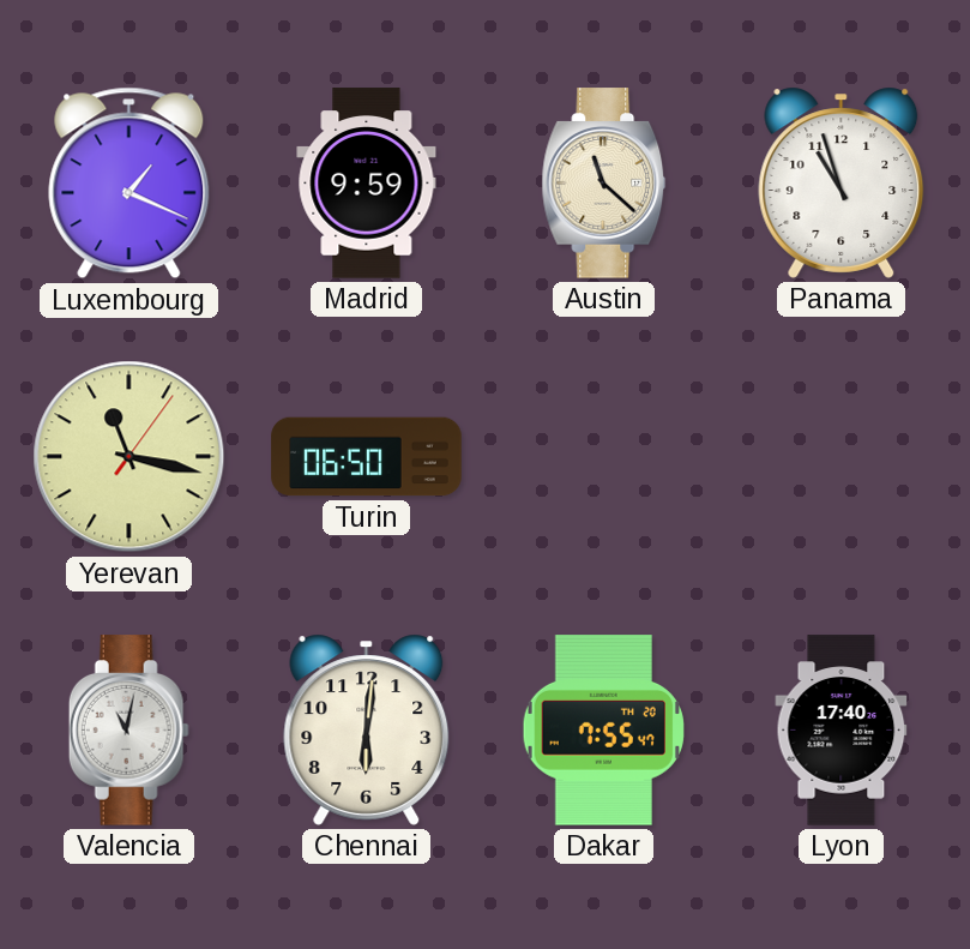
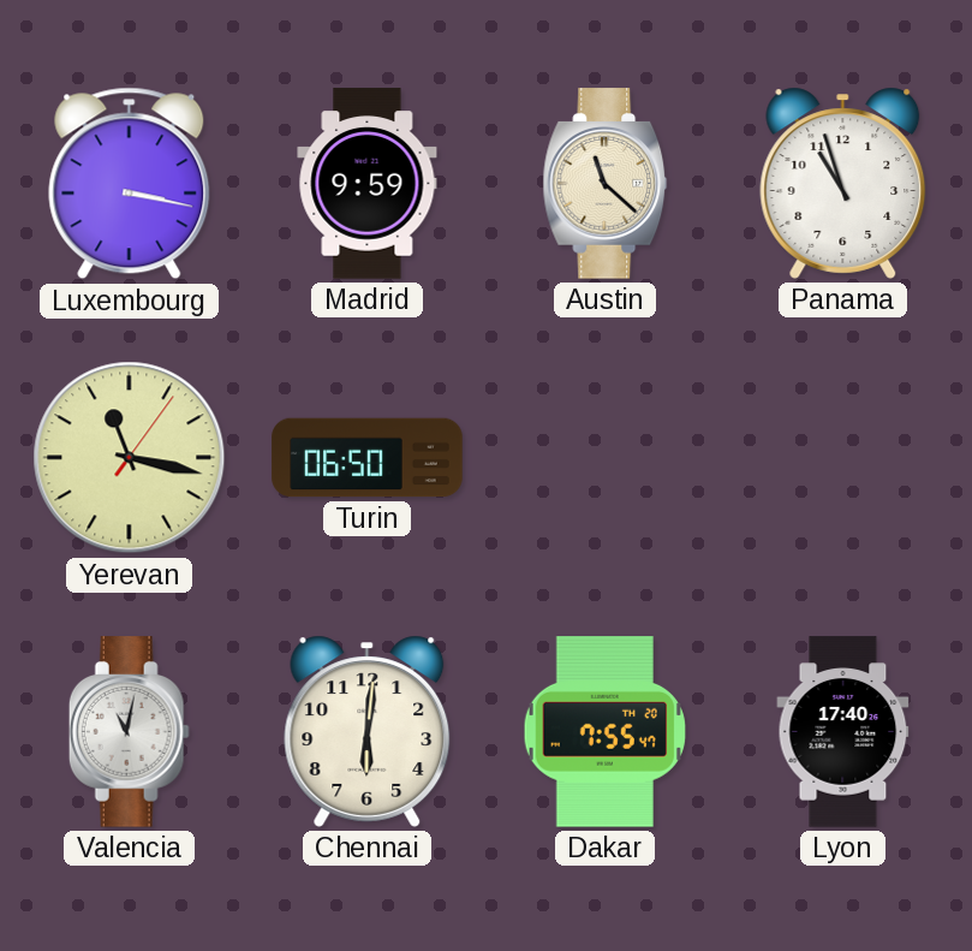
Luxembourg: 1:19 -> 3:17
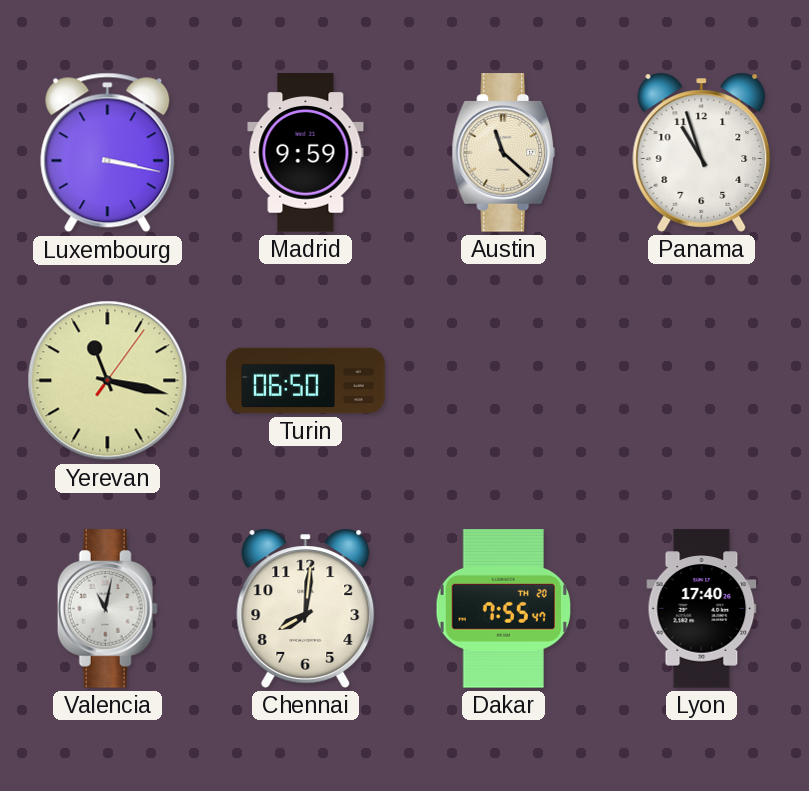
Chennai: 6:01 -> 8:01
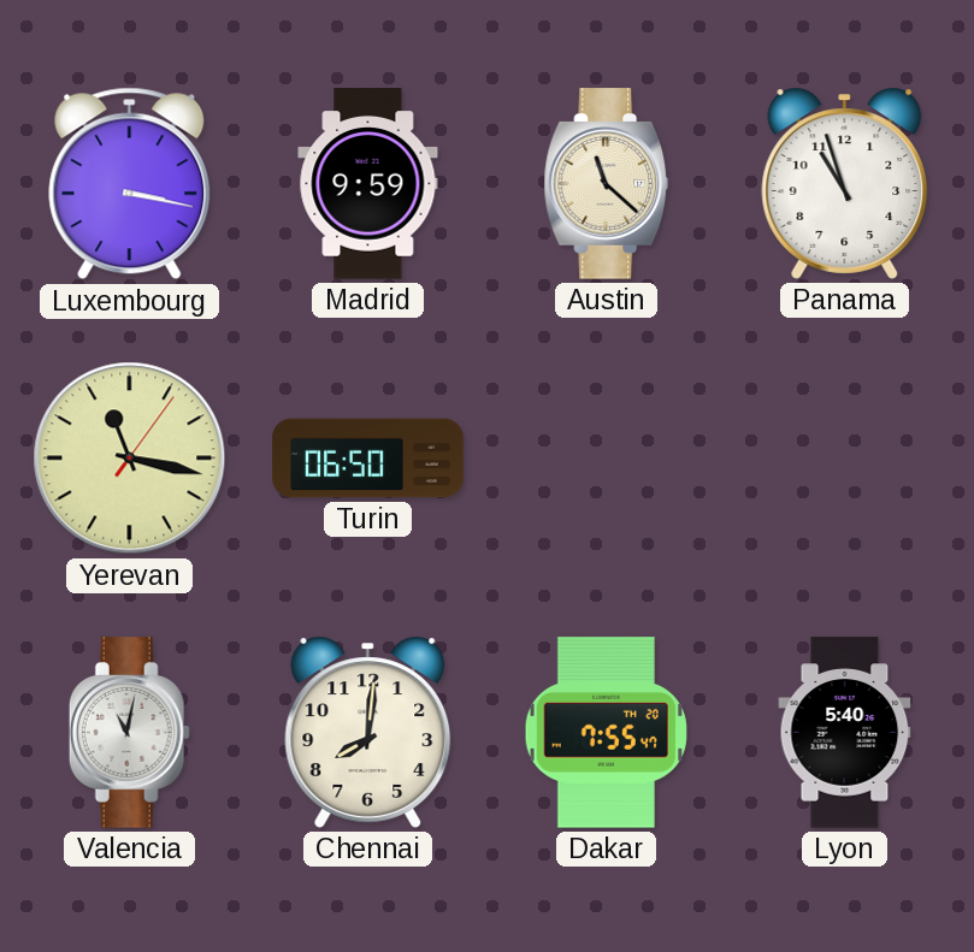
Lyon: 17:40 -> 5:40
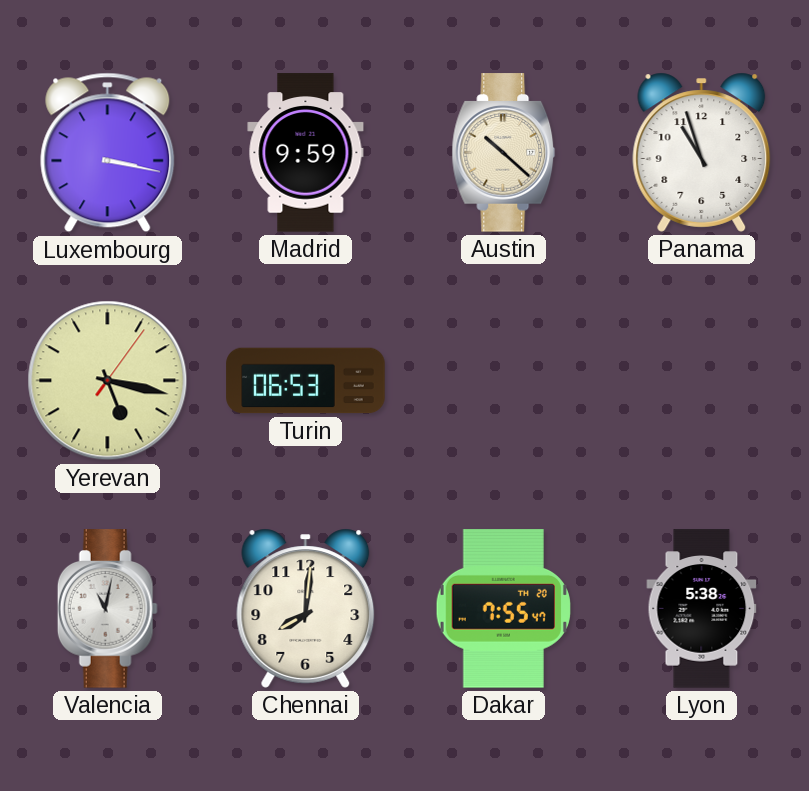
Austin: 11:22 -> 10:22
Yerevan: 11:17 -> 5:17
Turin: 06:50 -> 06:53
Lyon: 5:40 -> 5:38
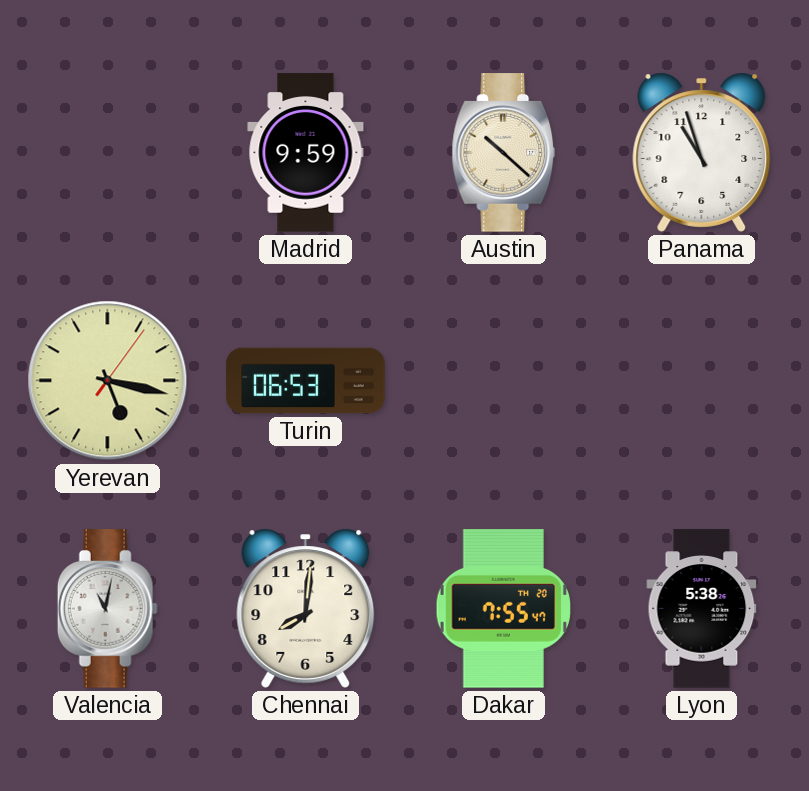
Luxembourg: 3:17 -> none
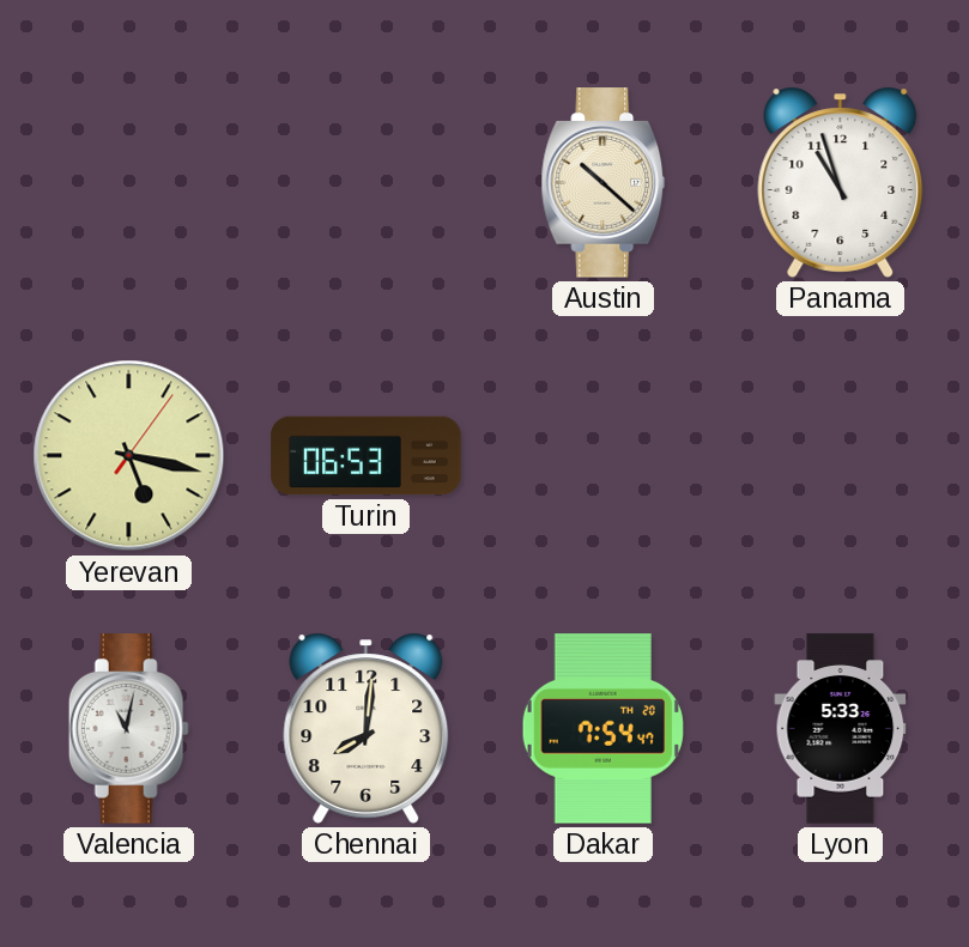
Madrid: 9:59 -> none
Dakar: 7:55 -> 7:54
Lyon: 5:38 -> 5:33
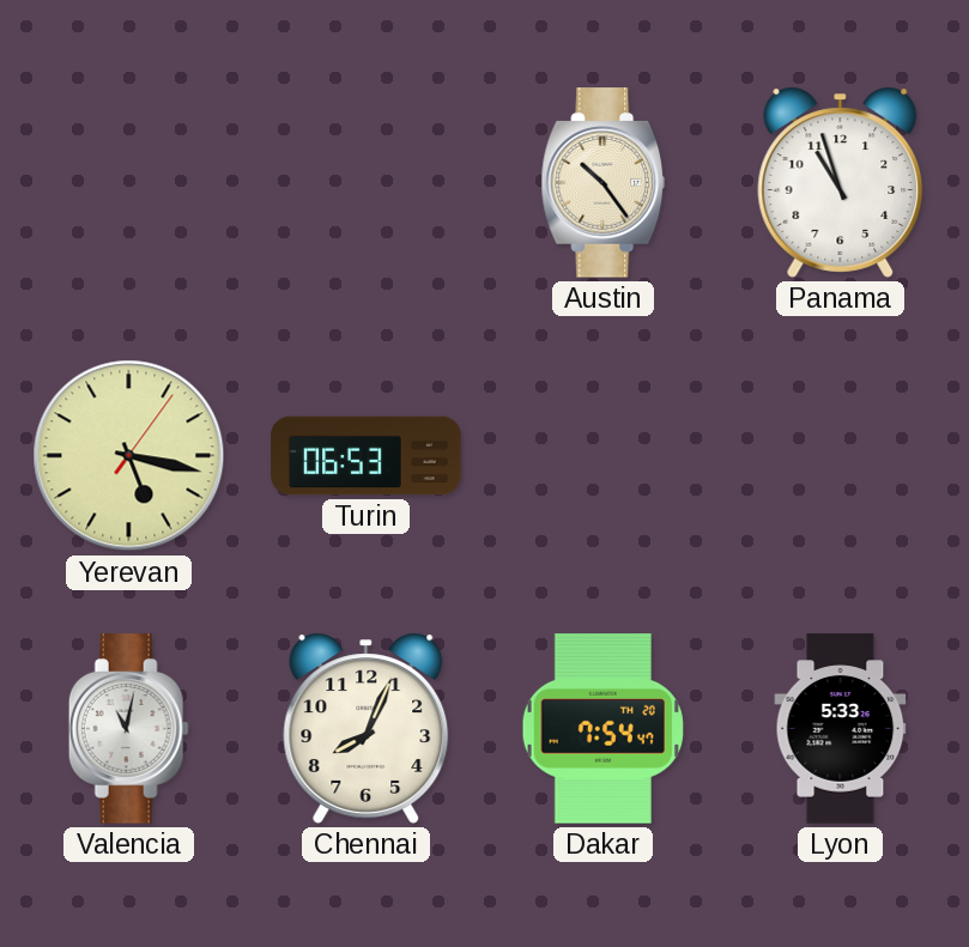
Austin: 10:22 -> 10:24
Chennai: 8:01 -> 8:04
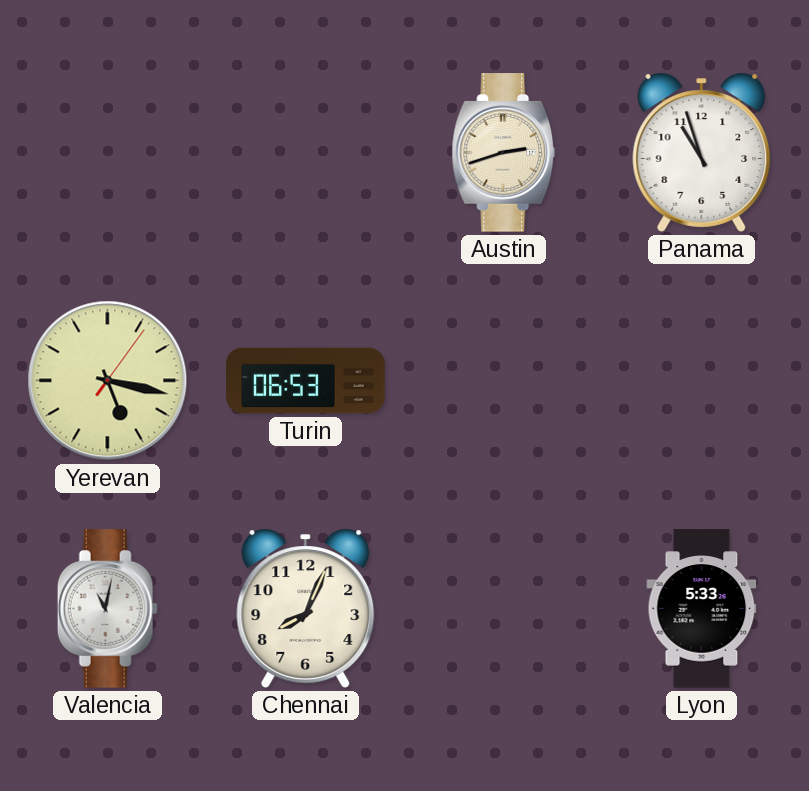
Austin: 10:24 -> 2:42
Dakar: 7:54 -> none
